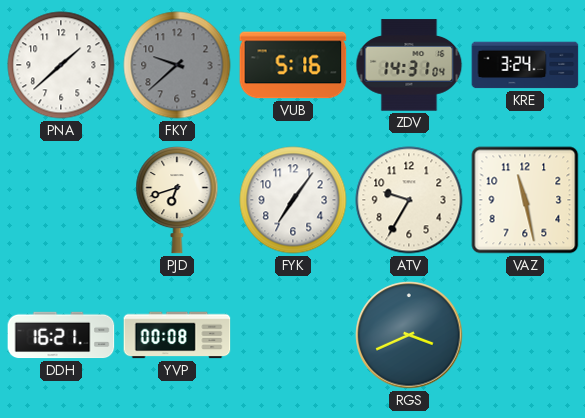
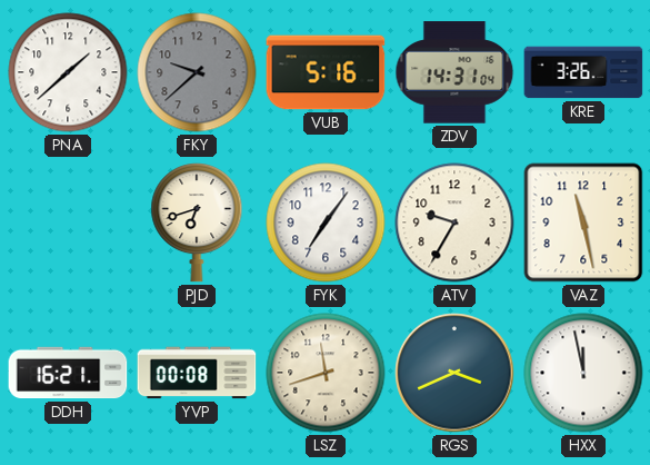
KRE: 3:24 -> 3:26
LSZ: none -> 11:42
HXX: none -> 11:58
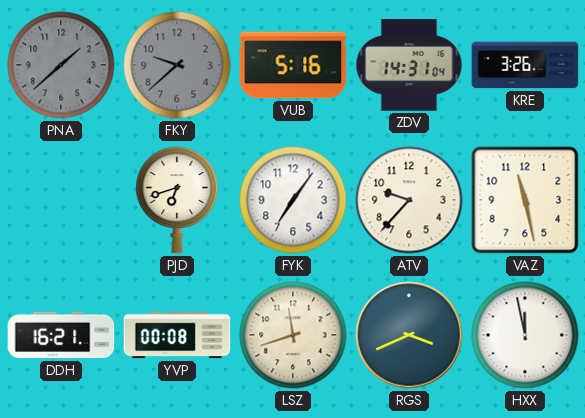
PNA dial: white -> grey
ATV: 9:35 -> 9:37
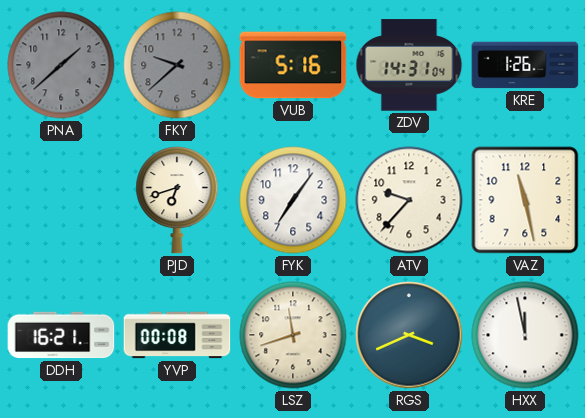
KRE: 3:26 -> 1:26
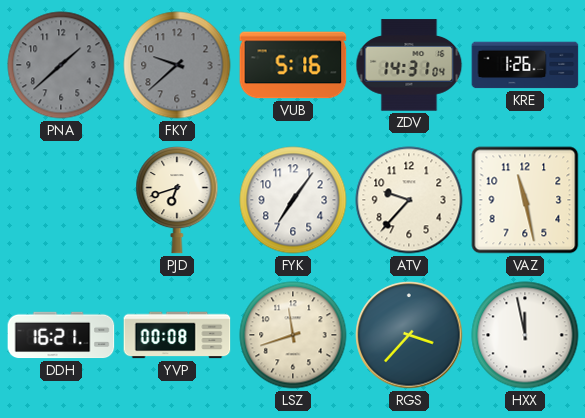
RGS: 3:41 -> 3:37
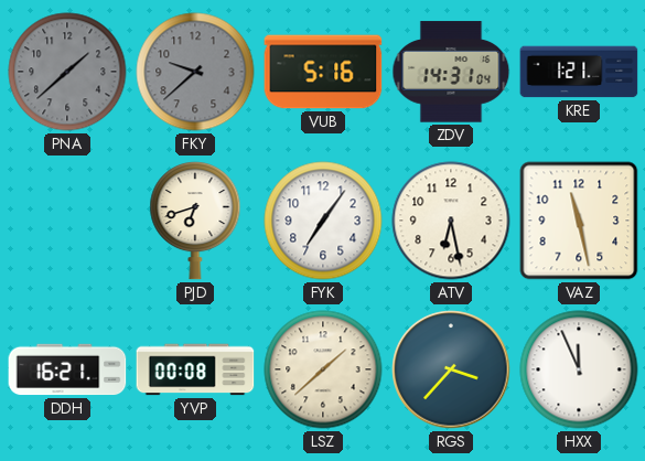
KRE: 1:26 -> 1:21
ATV: 9:37 -> 6:28
LSZ: 11:42 -> 1:38
HXX: 11:58 -> 11:56
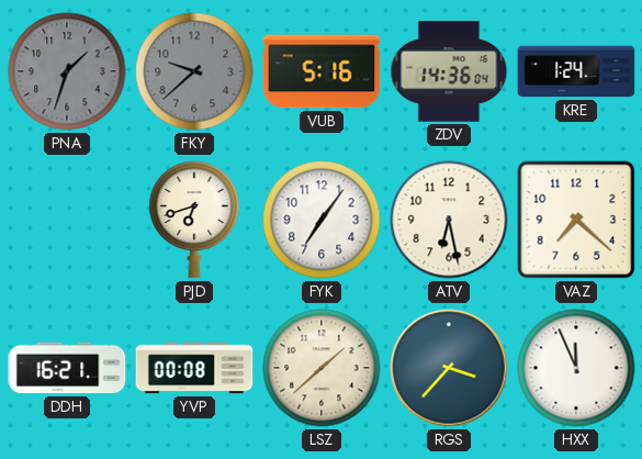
PNA: 1:38 -> 1:33
ZDV: 14:31 -> 14:36
KRE: 1:21 -> 1:24
VAZ: 11:28 -> 7:22
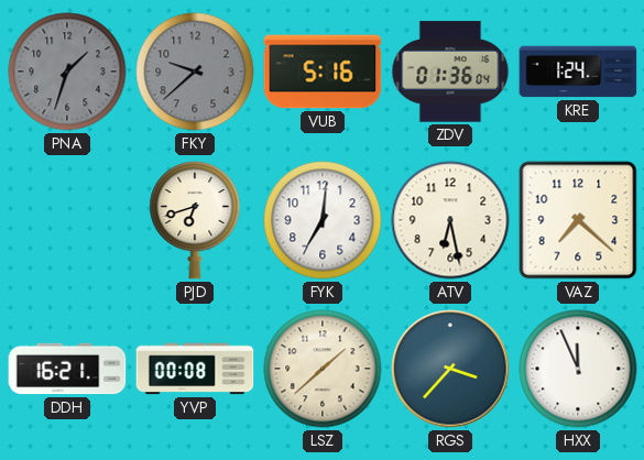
ZDV: 14:36 -> 01:36
FYK: 7:06 -> 7:01
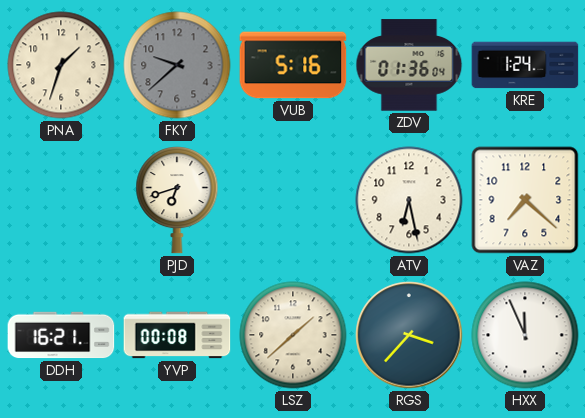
PNA dial: grey -> cream
FYK: 7:01 -> none
